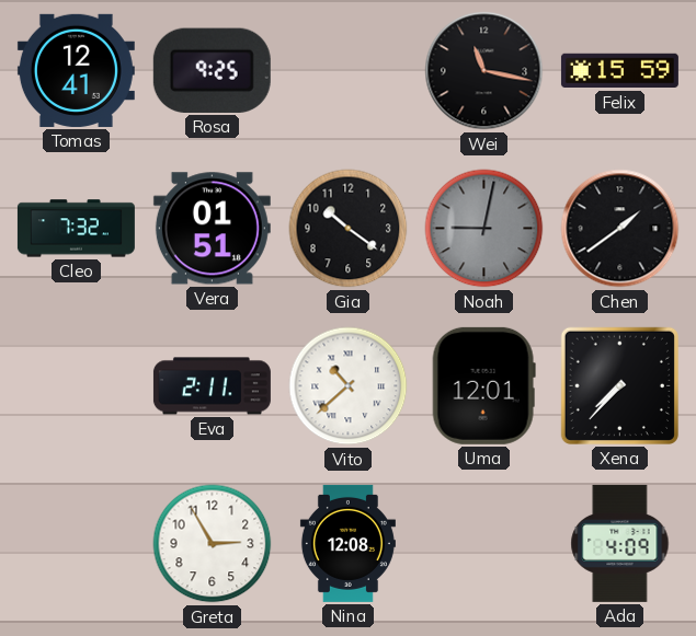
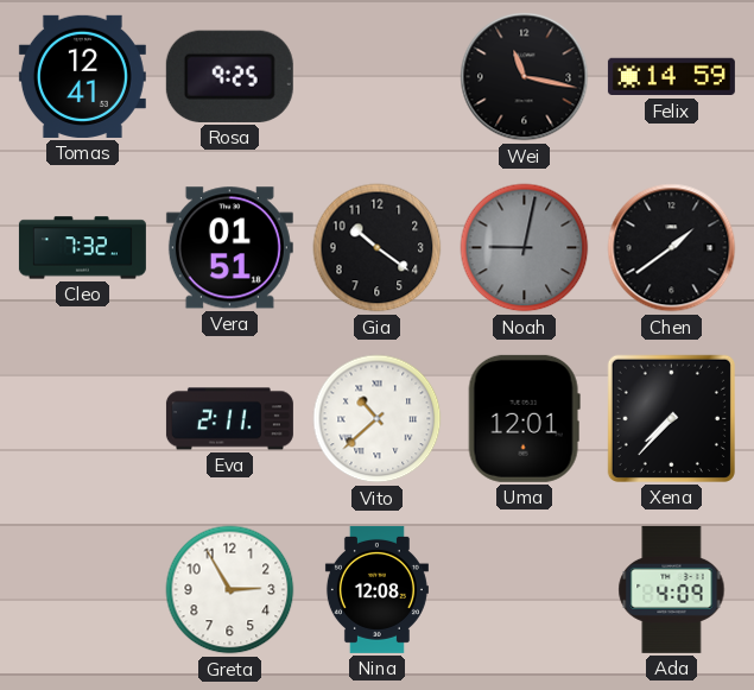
Felix: 15:59 -> 14:59
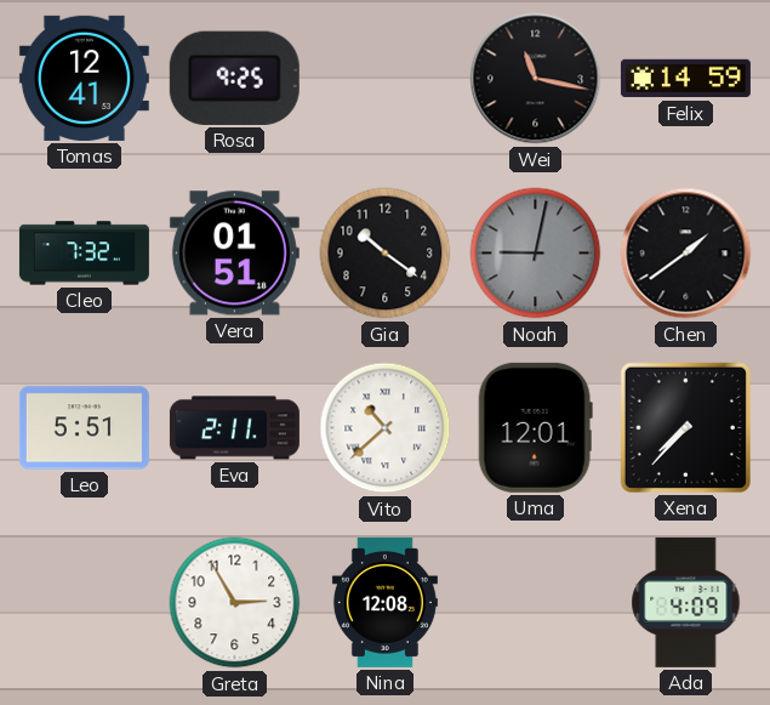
Leo: none -> 5:51
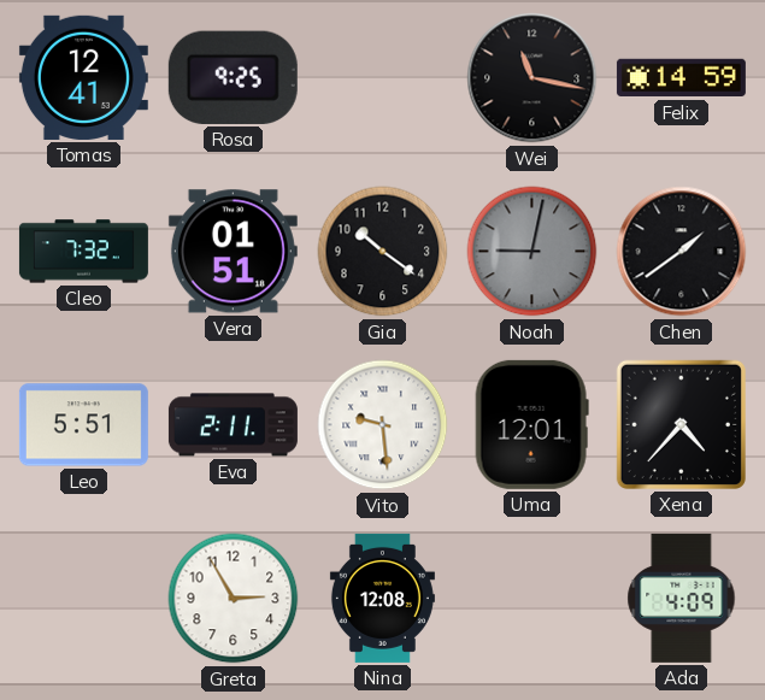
Vito: 10:38 -> 9:29
Xena: 7:37 -> 4:37
